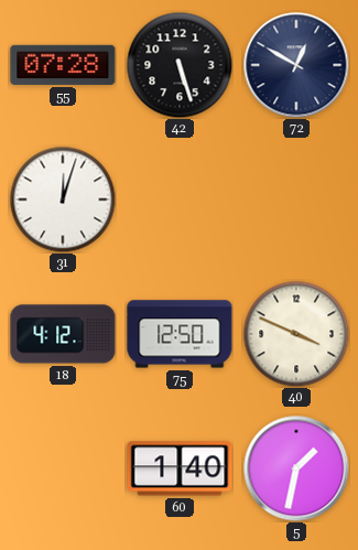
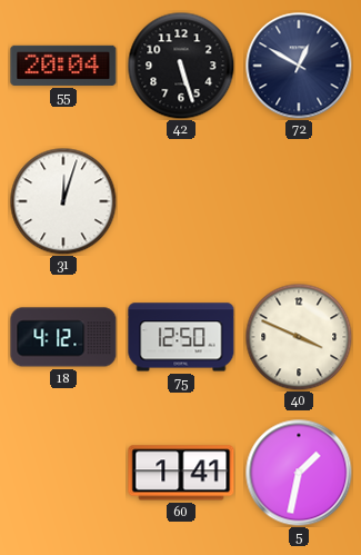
55: 07:28 -> 20:04
60: 1:40 -> 1:41
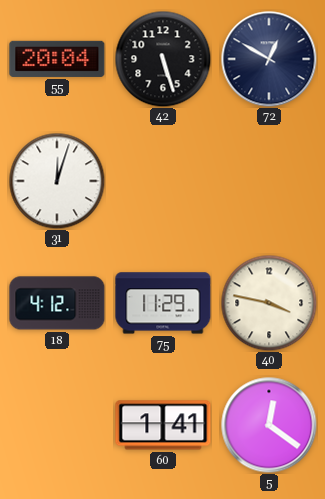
75: 12:50 -> 11:29
40: 3:49 -> 3:47
5: 1:32 -> 12:21
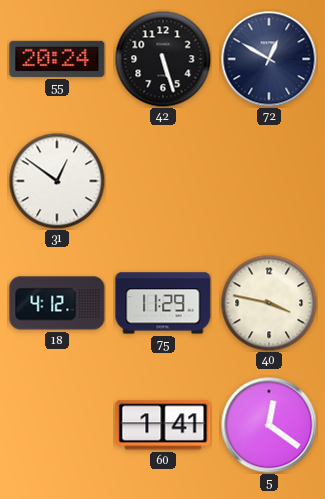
55: 20:04 -> 20:24
31: 12:03 -> 12:51
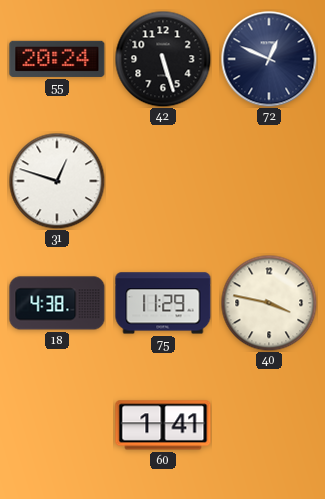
72: 12:50 -> 12:49
31: 12:51 -> 12:48
18: 4:12 -> 4:38
5: 12:21 -> none
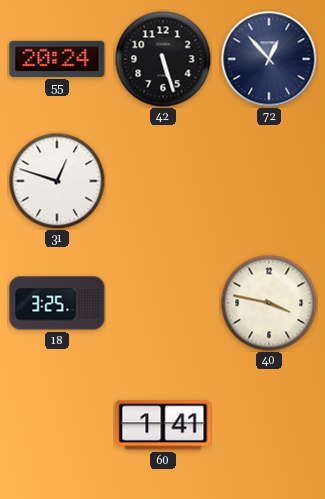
72: 12:49 -> 12:53
18: 4:38 -> 3:25
75: 11:29 -> none
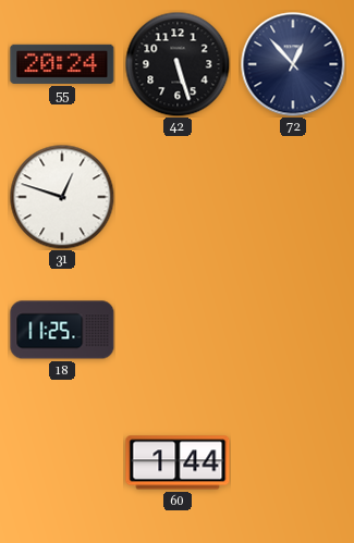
18: 3:25 -> 11:25
40: 3:47 -> none
60: 1:41 -> 1:44
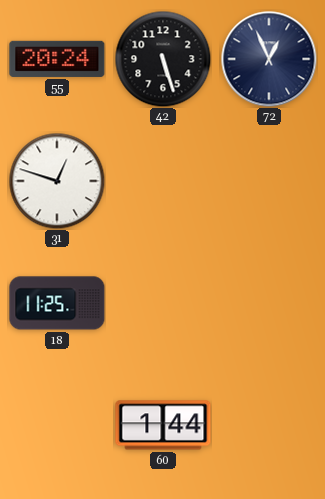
72: 12:53 -> 12:56
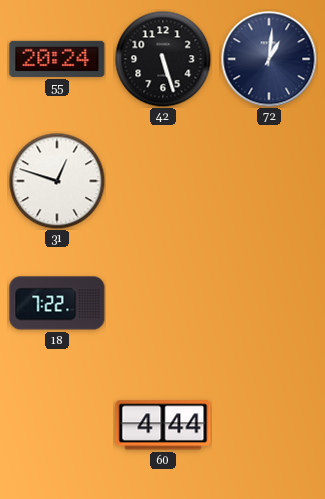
72: 12:56 -> 1:01
18: 11:25 -> 7:22
60: 1:44 -> 4:44
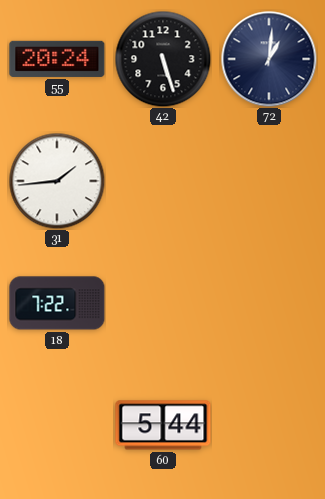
31: 12:48 -> 1:44
60: 4:44 -> 5:44
